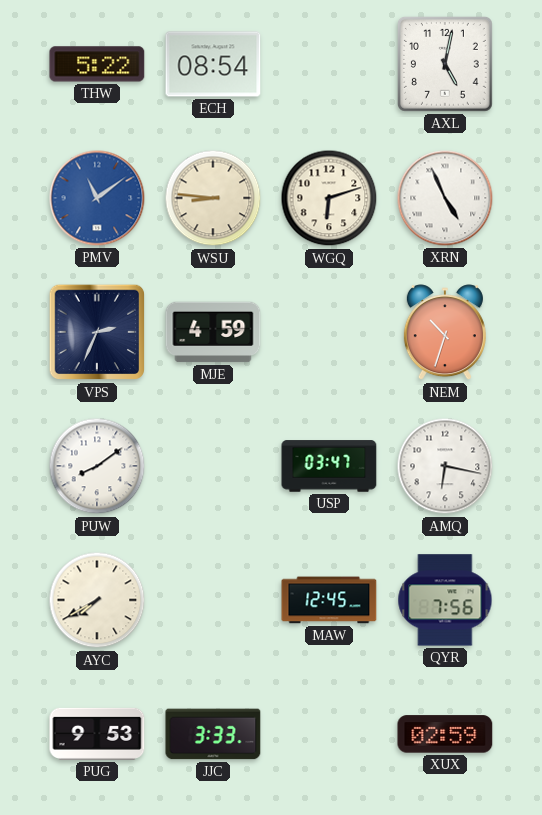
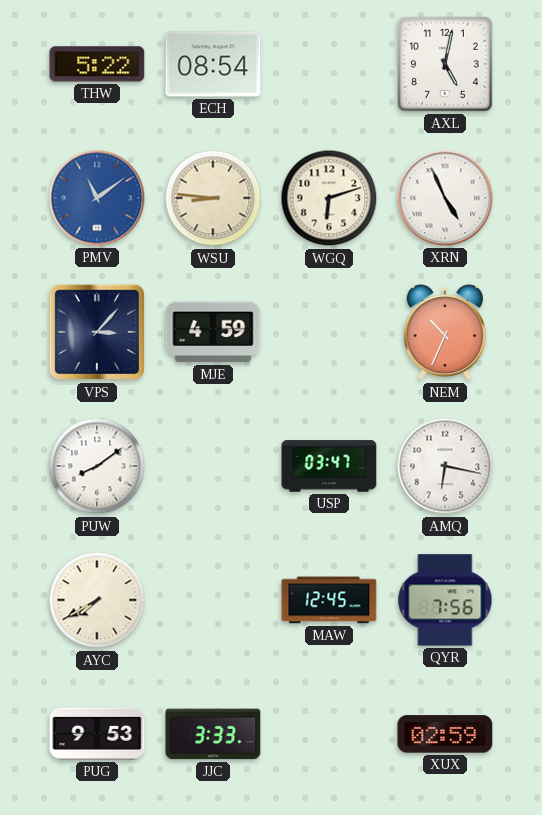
VPS: 2:34 -> 3:07
NEM: 10:33 -> 10:34
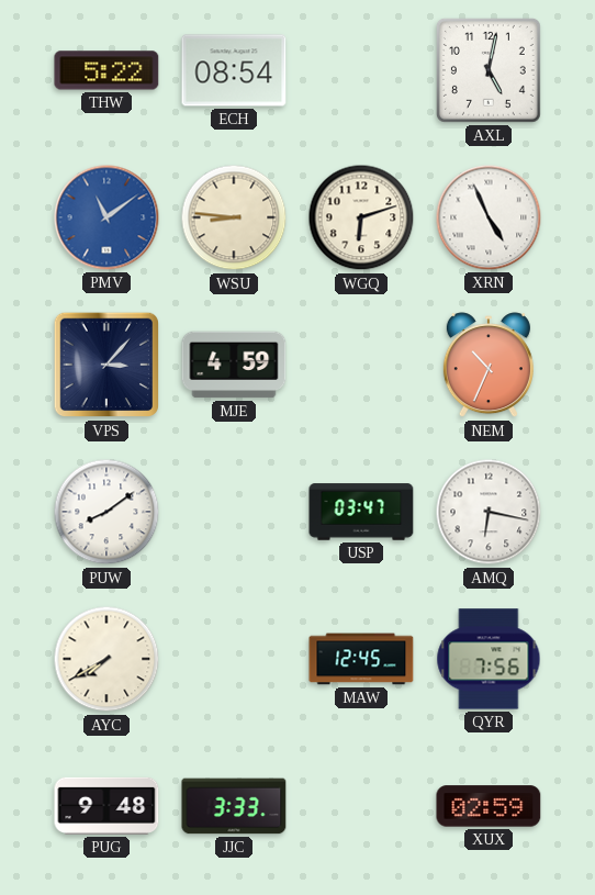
PUG: 9:53 -> 9:48
